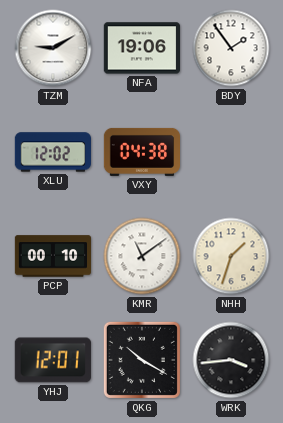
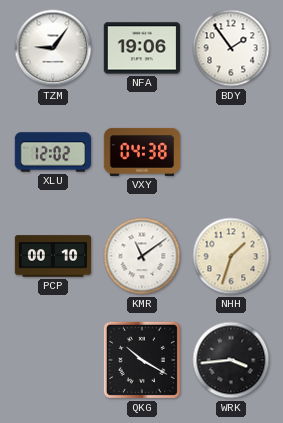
TZM: 9:10 -> 9:06
YHJ: 12:01 -> none
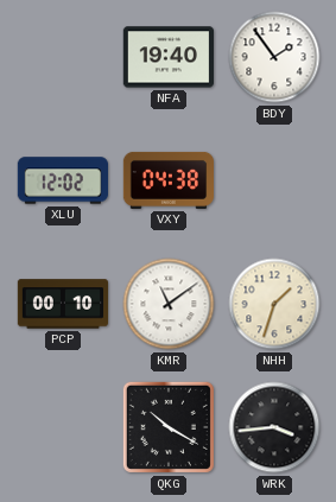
TZM: 9:06 -> none
NFA: 19:06 -> 19:40
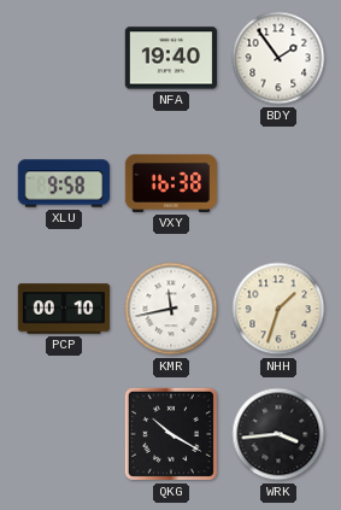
XLU: 12:02 -> 9:58
VXY: 04:38 -> 16:38
KMR: 11:09 -> 11:43
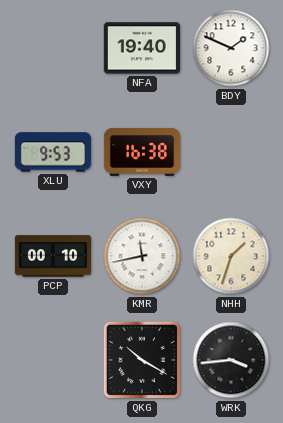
BDY: 1:54 -> 1:49
XLU: 9:58 -> 9:53
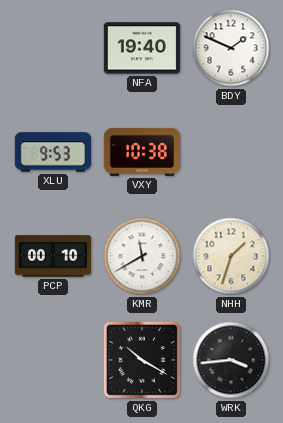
VXY: 16:38 -> 10:38
KMR: 11:43 -> 11:40
